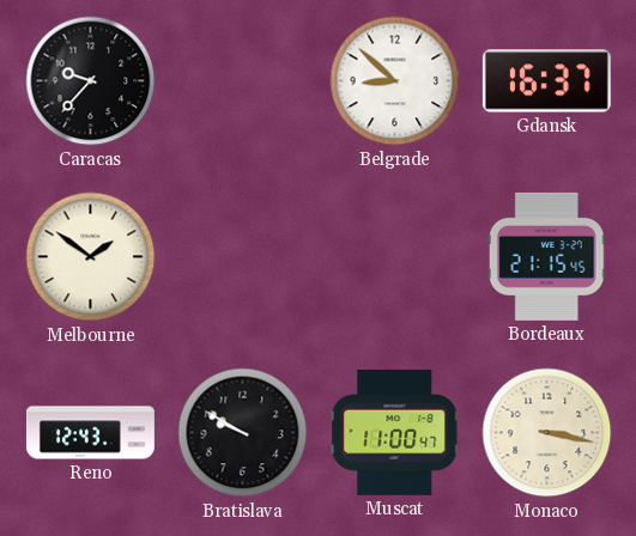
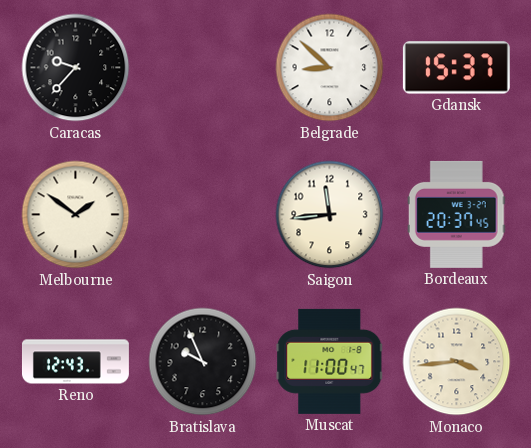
Gdansk: 16:37 -> 15:37
Saigon: none -> 11:44
Bordeaux: 21:15 -> 20:37
Bratislava: 9:50 -> 9:56
Monaco: 3:17 -> 3:44
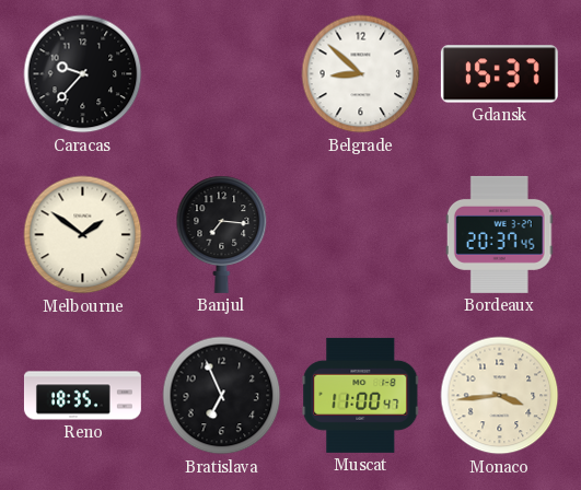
Banjul: none -> 7:16
Saigon: 11:44 -> none
Reno: 12:43 -> 18:35
Bratislava: 9:56 -> 6:56
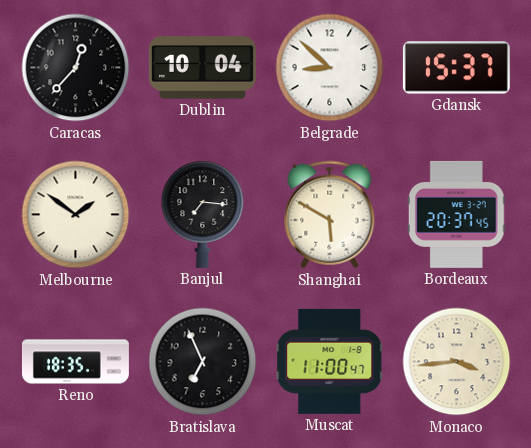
Caracas: 9:37 -> 12:37
Dublin: none -> 10:04
Shanghai: none -> 5:50
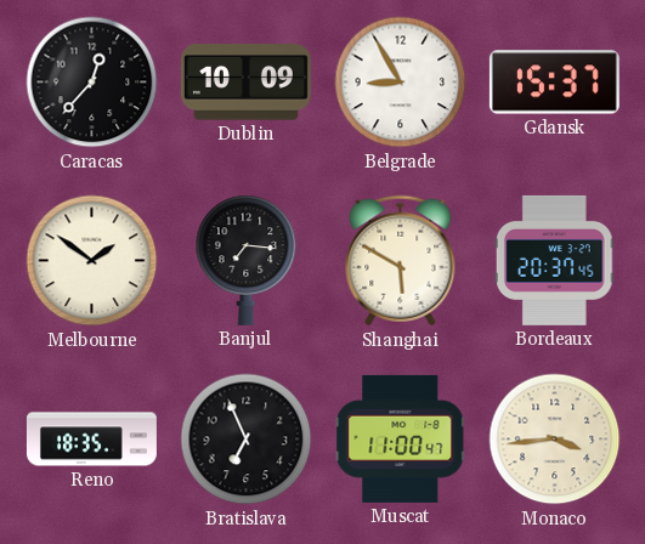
Dublin: 10:04 -> 10:09
Belgrade: 8:52 -> 8:55
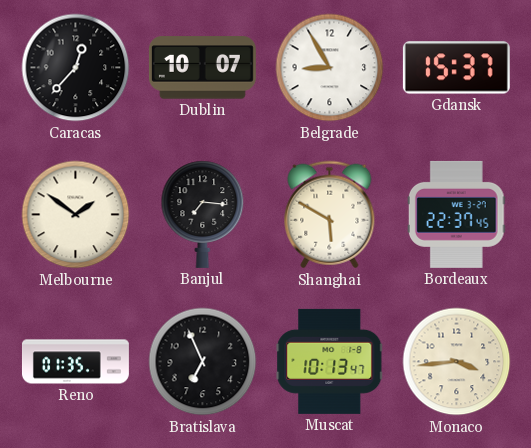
Dublin: 10:09 -> 10:07
Bordeaux: 20:37 -> 22:37
Reno: 18:35 -> 01:35
Muscat: 11:00 -> 10:13
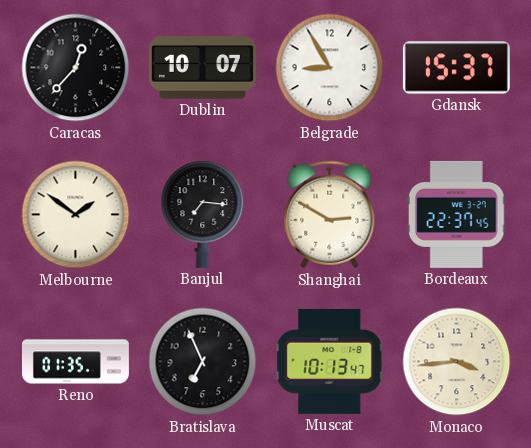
Shanghai: 5:50 -> 2:50
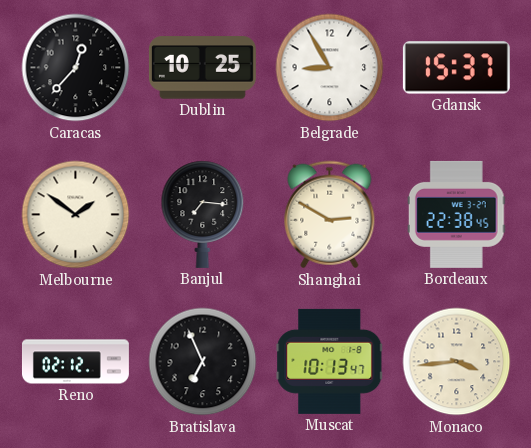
Dublin: 10:07 -> 10:25
Bordeaux: 22:37 -> 22:38
Reno: 01:35 -> 02:12
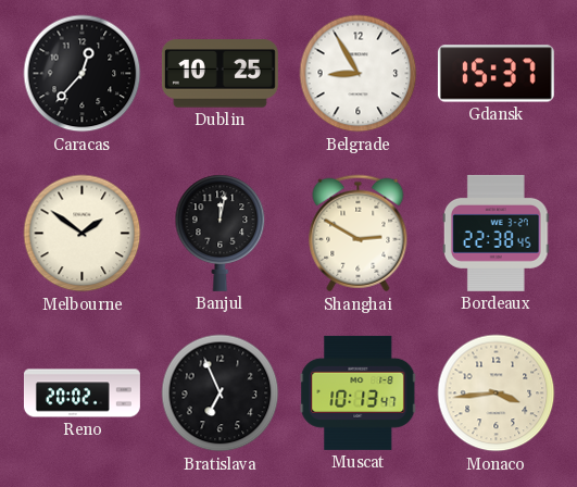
Banjul: 7:16 -> 12:02
Reno: 02:12 -> 20:02
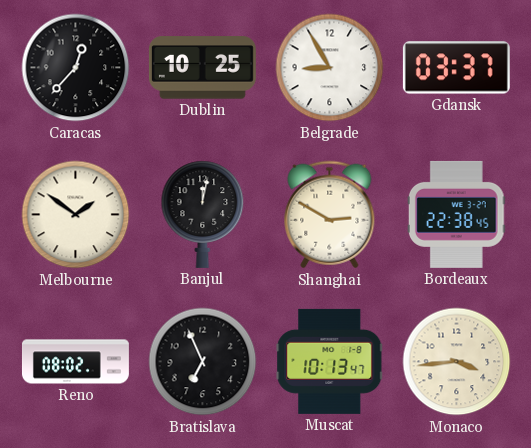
Gdansk: 15:37 -> 03:37
Reno: 20:02 -> 08:02
